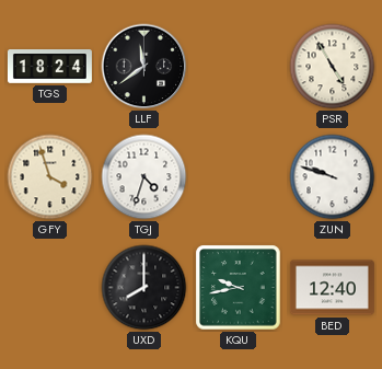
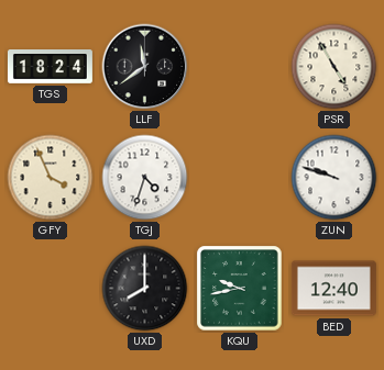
GFY: 3:57 -> 3:56
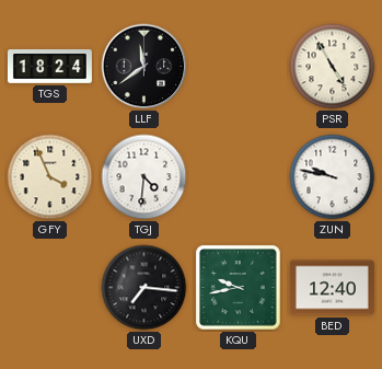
TGJ: 4:33 -> 4:31
ZUN: 9:48 -> 9:47
UXD: 8:00 -> 7:16
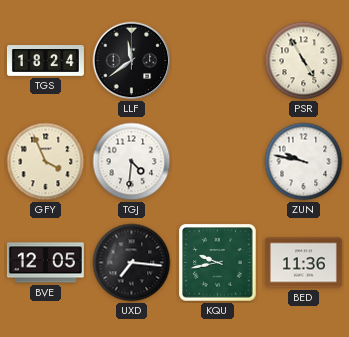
BVE: none -> 12:05
BED: 12:40 -> 11:36
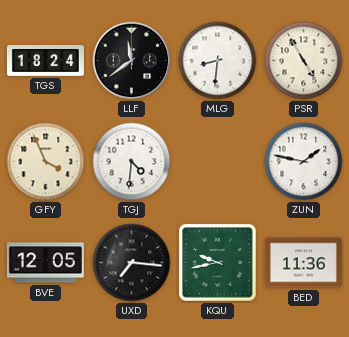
MLG: none -> 8:31
ZUN: 9:47 -> 1:47
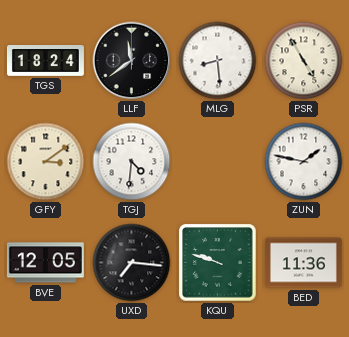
MLG: 8:31 -> 8:29
GFY: 3:56 -> 3:09
KQU: 9:43 -> 9:48
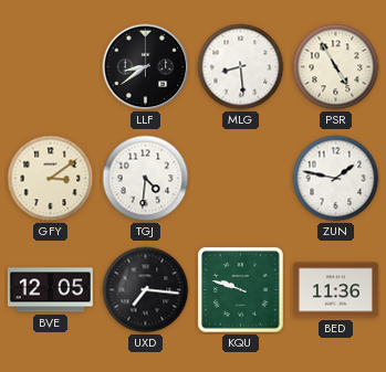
TGS: 18:24 -> none
LLF: 11:39 -> 8:39
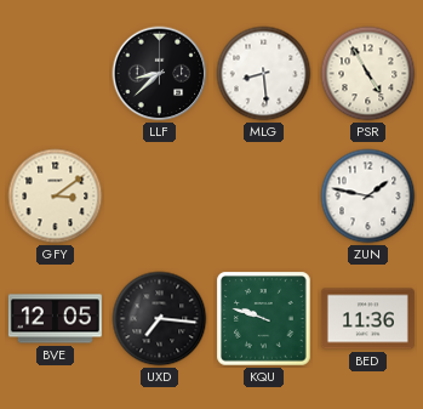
LLF: 8:39 -> 8:38
TGJ: 4:31 -> none
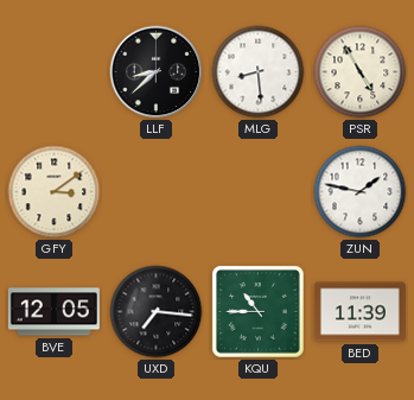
KQU: 9:48 -> 10:45
BED: 11:36 -> 11:39
